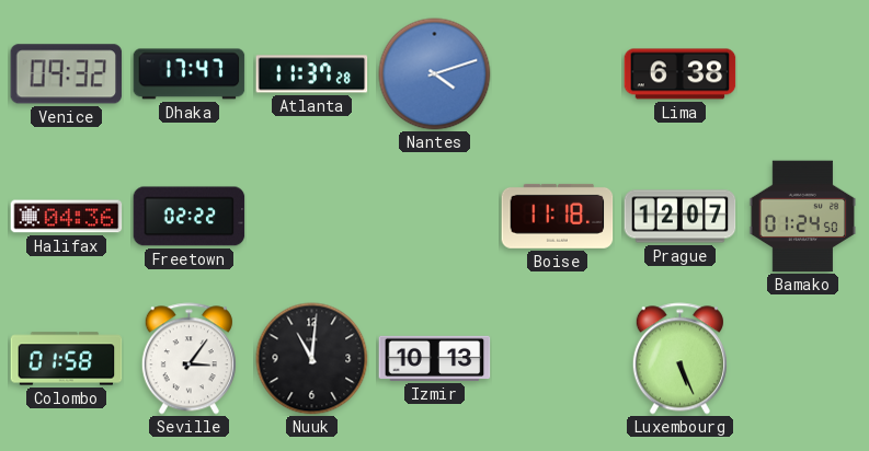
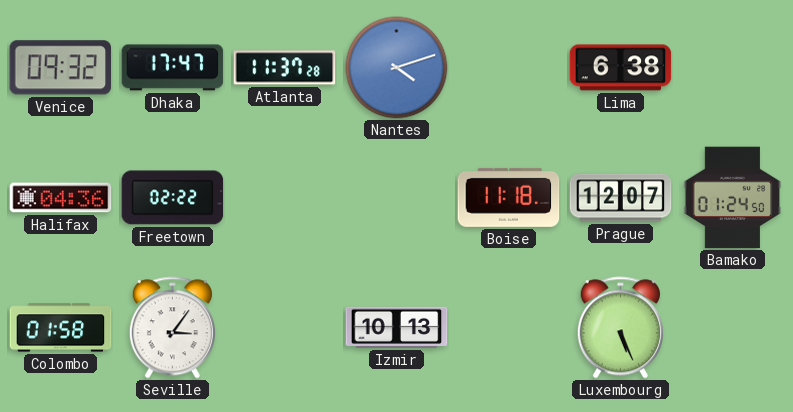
Nuuk: 11:01 -> none
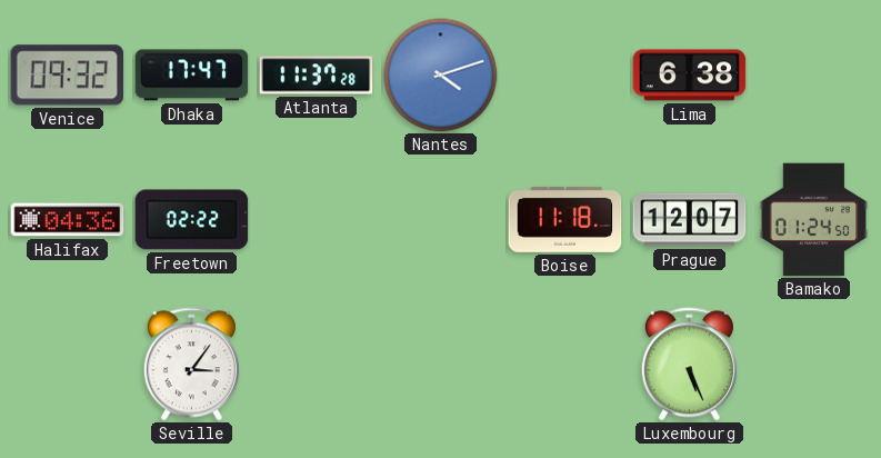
Colombo: 01:58 -> none
Izmir: 10:13 -> none
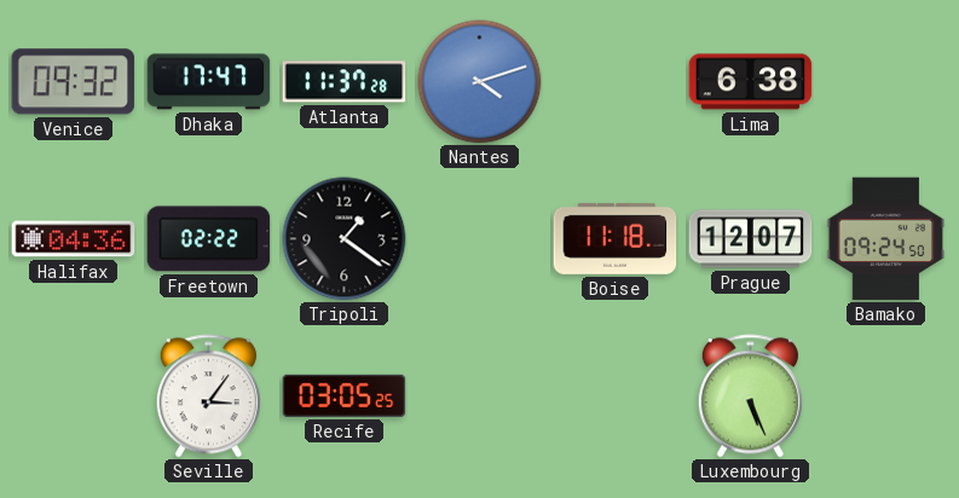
Tripoli: none -> 1:21
Bamako: 01:24 -> 09:24
Recife: none -> 03:05
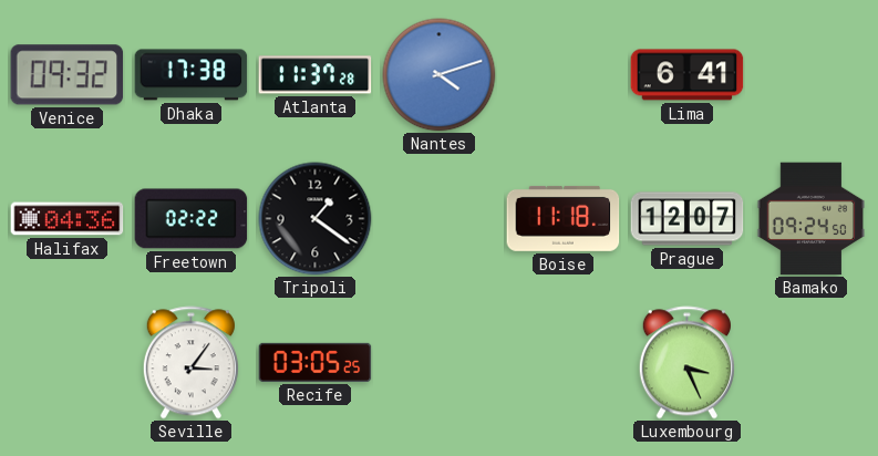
Dhaka: 17:47 -> 17:38
Lima: 6:38 -> 6:41
Luxembourg: 5:26 -> 3:26
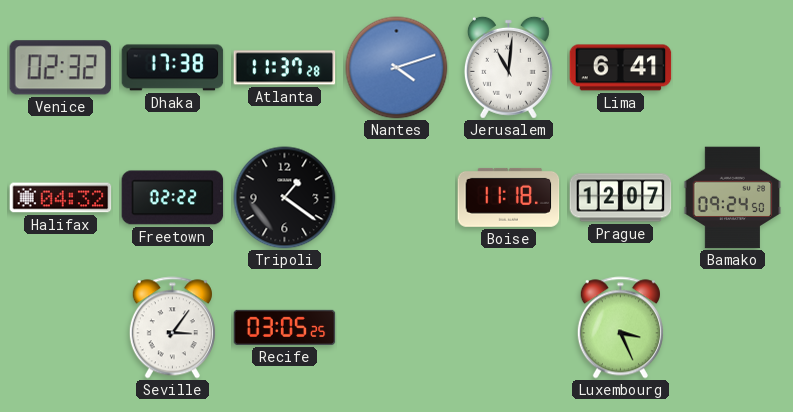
Venice: 09:32 -> 02:32
Jerusalem: none -> 11:01
Halifax: 04:36 -> 04:32
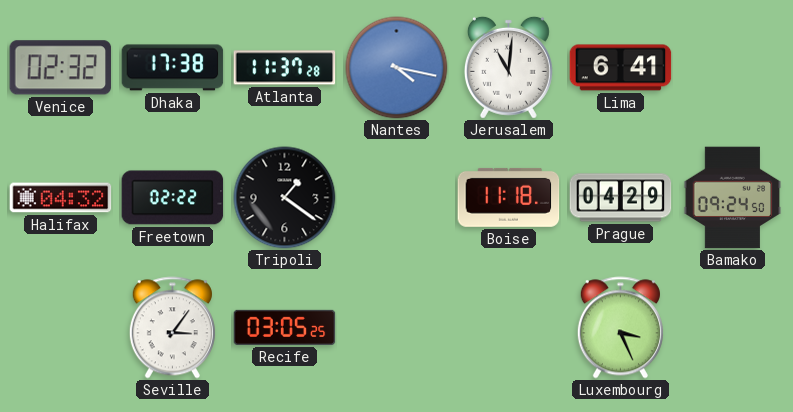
Nantes: 4:12 -> 4:17
Prague: 12:07 -> 04:29
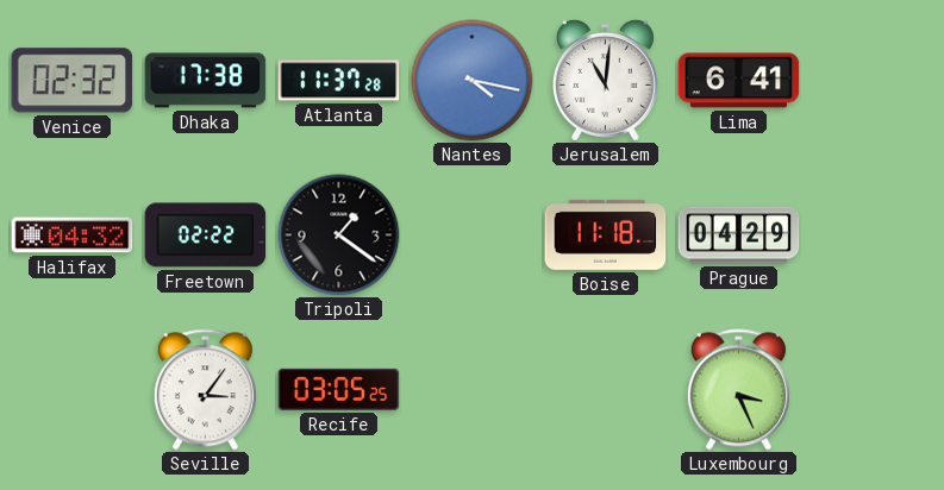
Bamako: 09:24 -> none
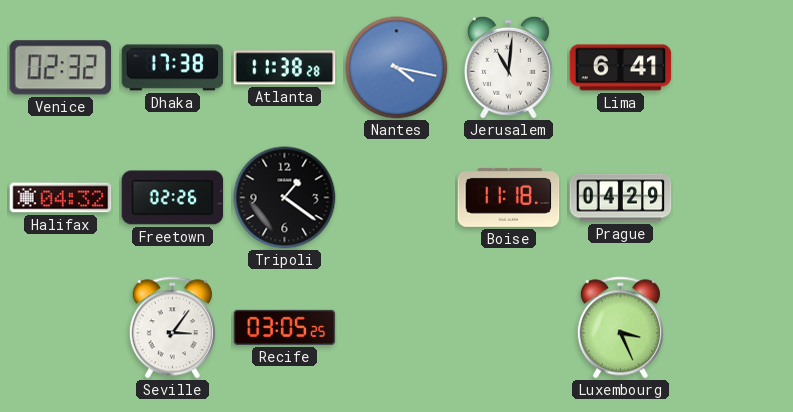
Atlanta: 11:37 -> 11:38
Freetown: 02:22 -> 02:26
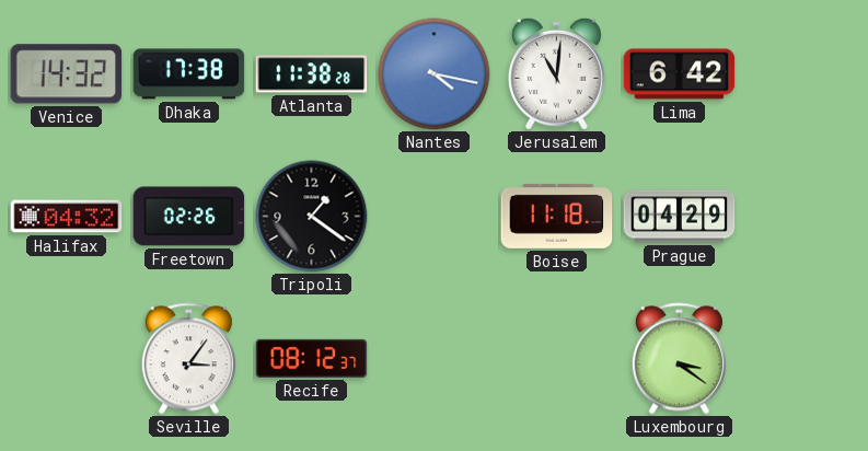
Venice: 02:32 -> 14:32
Lima: 6:41 -> 6:42
Recife: 03:05 -> 08:12
Luxembourg: 3:26 -> 3:21
